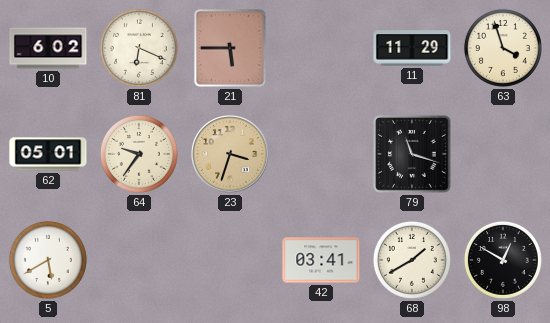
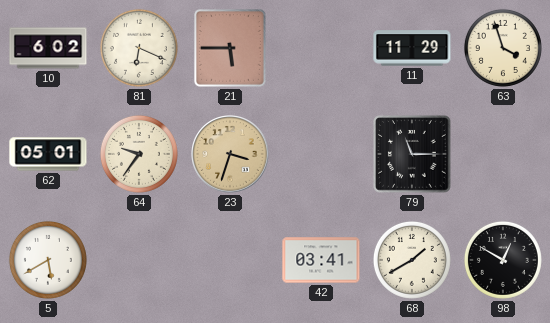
79: 11:18 -> 11:15
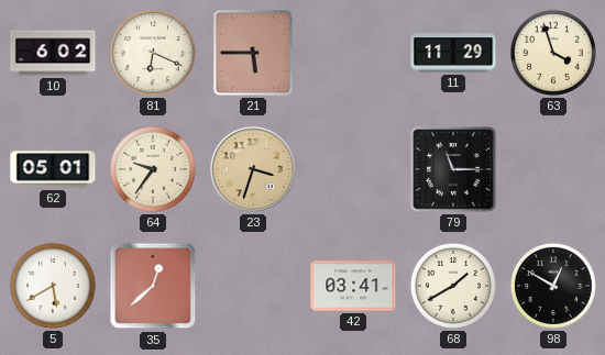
35: none -> 12:38
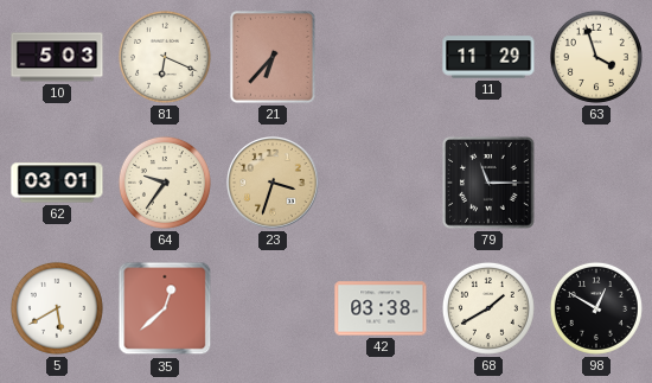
10: 6:02 -> 5:03
21: 5:45 -> 6:37
62: 05:01 -> 03:01
42: 03:41 -> 03:38
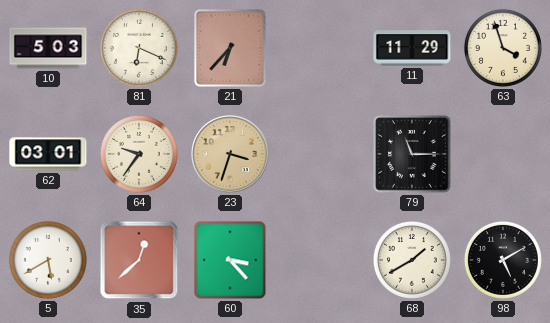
60: none -> 3:23
42: 03:38 -> none
98: 12:50 -> 5:10
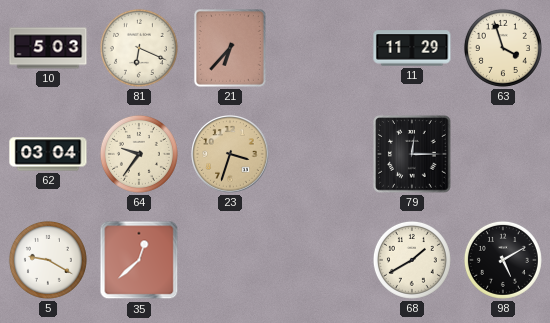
62: 03:01 -> 03:04
79: 11:15 -> 12:15
5: 5:40 -> 9:20
60: 3:23 -> none
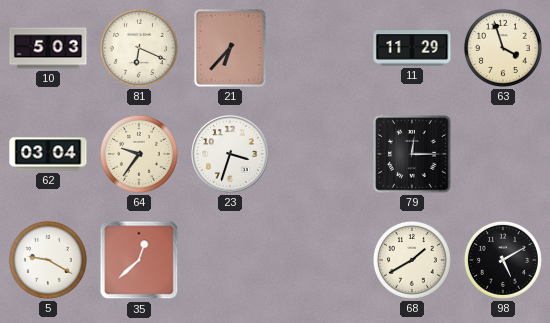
23 dial: champagne -> white
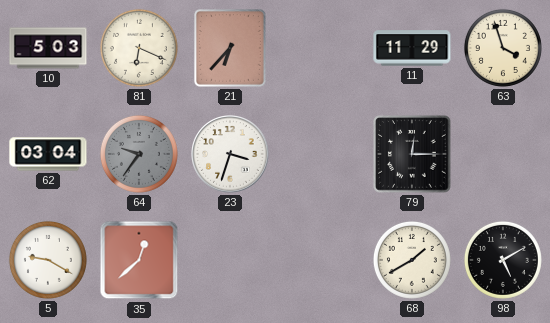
64 dial: cream -> grey
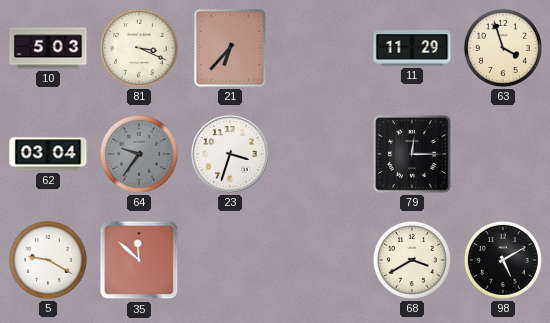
81: 6:19 -> 3:19
35: 12:38 -> 11:52
68: 1:40 -> 3:40
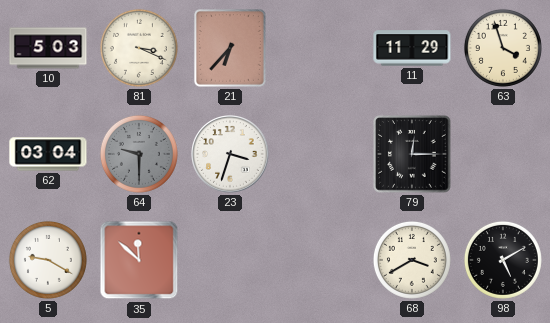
64: 9:36 -> 9:30
